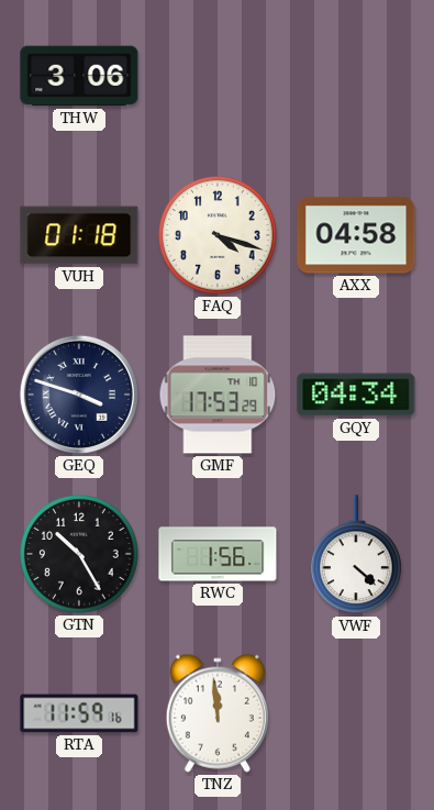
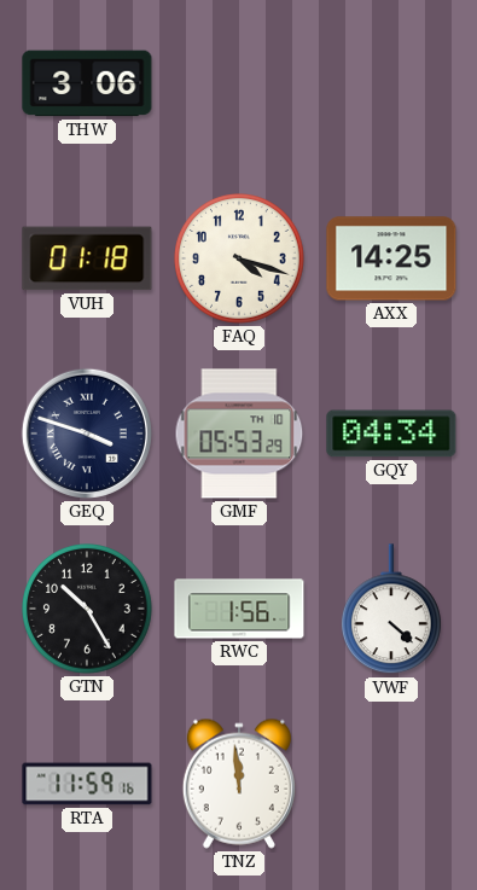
AXX: 04:58 -> 14:25
GMF: 17:53 -> 05:53
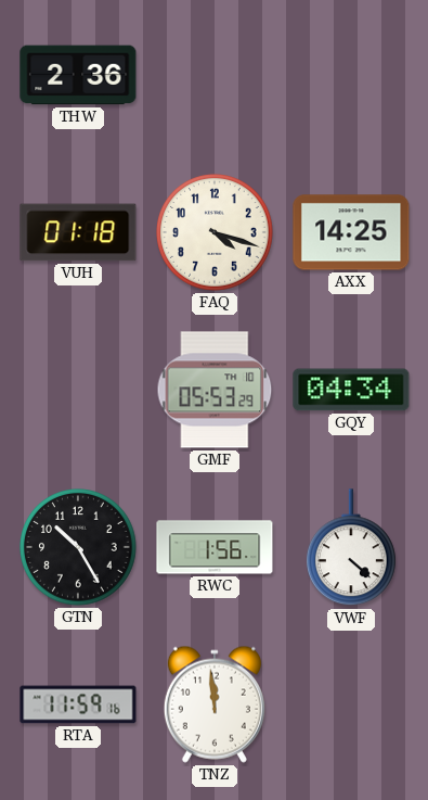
THW: 3:06 -> 2:36
GEQ: 3:48 -> none
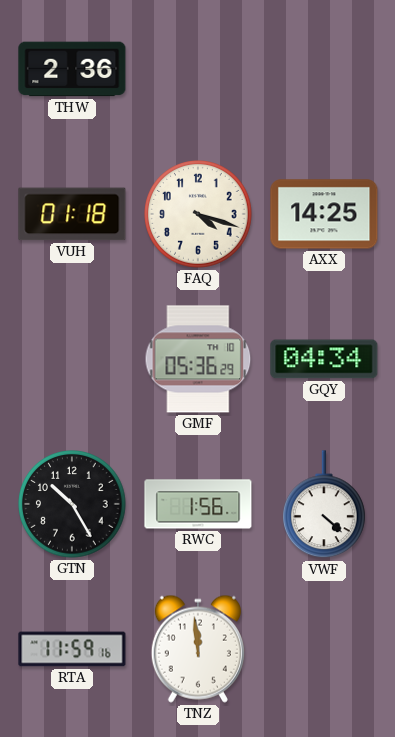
GMF: 05:53 -> 05:36
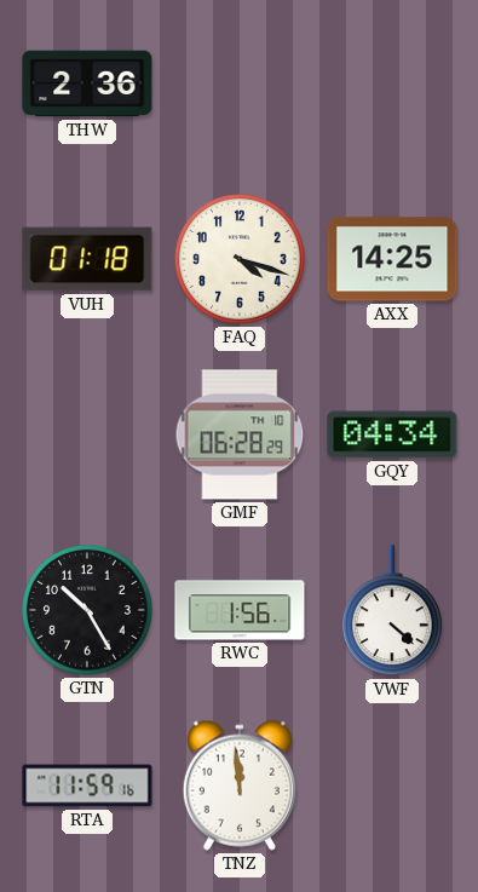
GMF: 05:36 -> 06:28
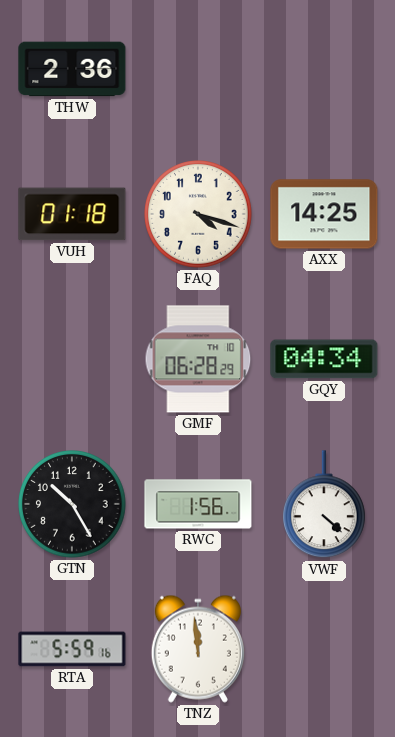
RTA: 11:59 -> 5:59
